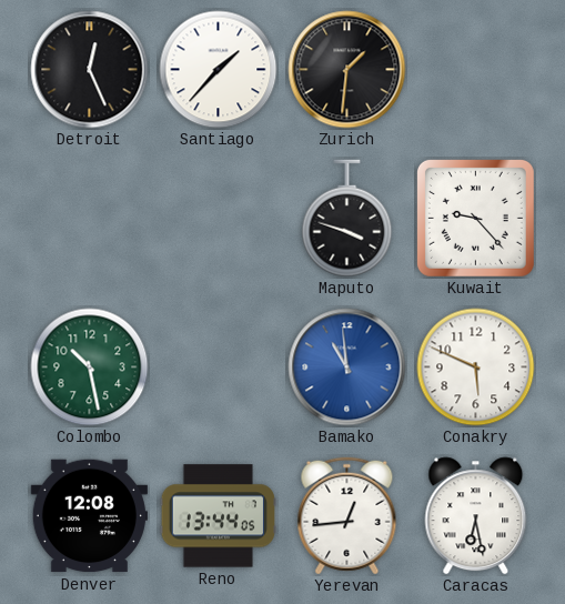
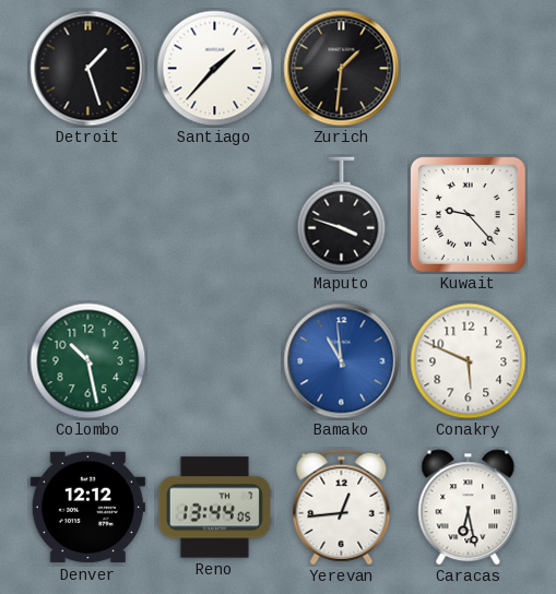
Detroit: 12:26 -> 1:27
Denver: 12:08 -> 12:12
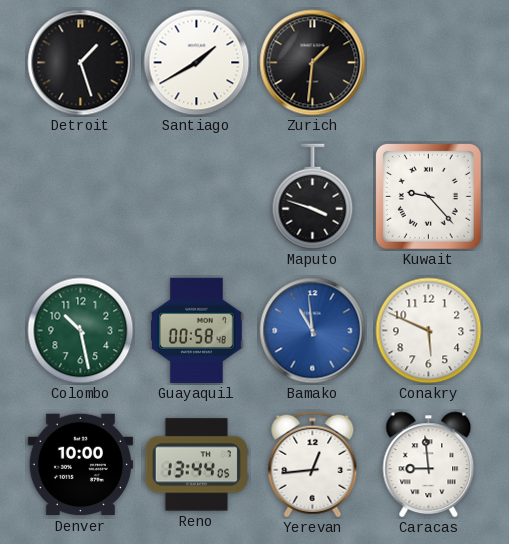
Santiago: 1:37 -> 1:40
Guayaquil: none -> 00:58
Denver: 12:12 -> 10:00
Caracas: 6:28 -> 8:59
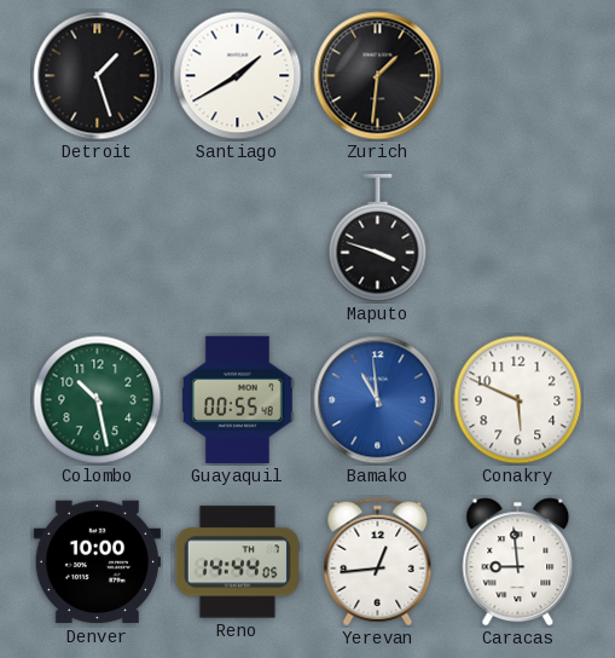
Kuwait: 9:23 -> none
Guayaquil: 00:58 -> 00:55
Reno: 13:44 -> 14:44
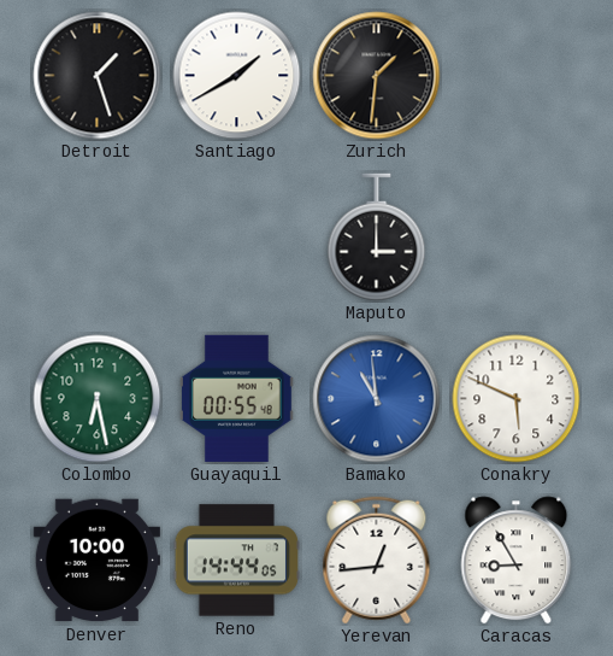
Maputo: 3:48 -> 3:00
Colombo: 10:28 -> 6:28
Caracas: 8:59 -> 8:55
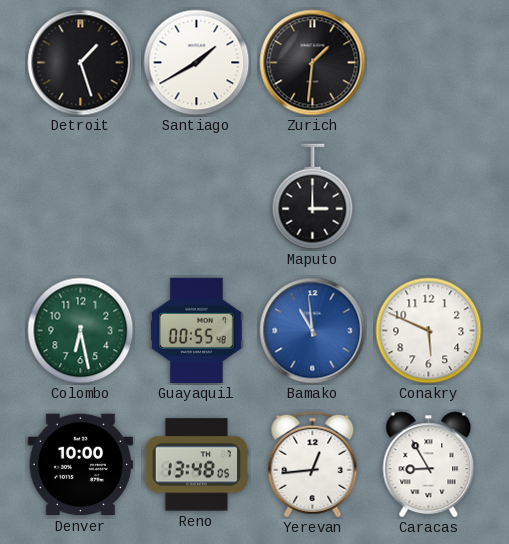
Reno: 14:44 -> 13:48
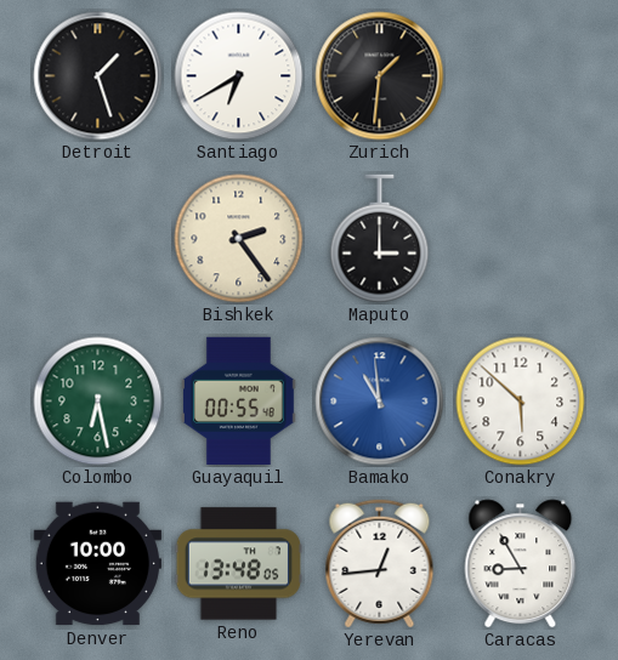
Santiago: 1:40 -> 6:40
Bishkek: none -> 2:24
Conakry: 5:49 -> 5:52
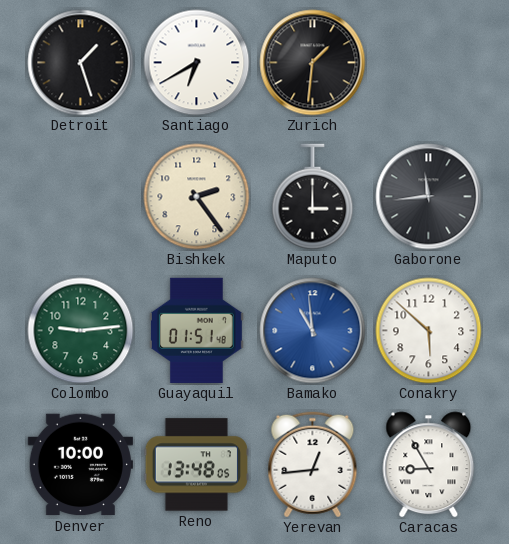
Gaborone: none -> 11:44
Colombo: 6:28 -> 9:14
Guayaquil: 00:55 -> 01:51
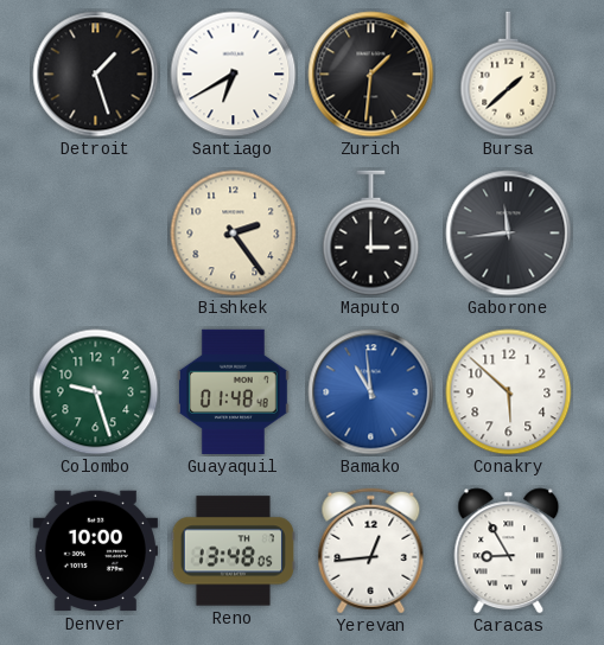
Bursa: none -> 1:38
Colombo: 9:14 -> 9:27
Guayaquil: 01:51 -> 01:48
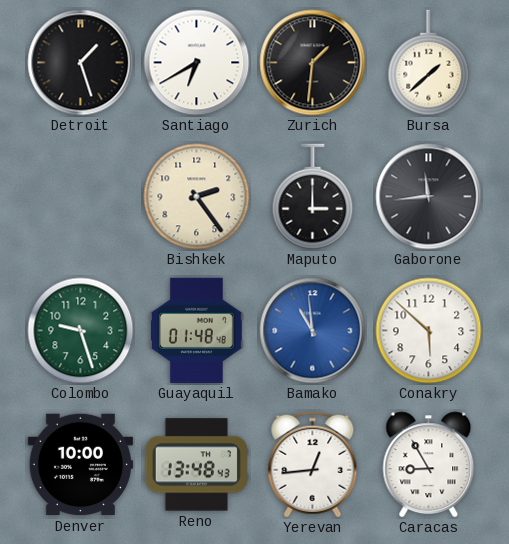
Reno: 13:48:05 -> 13:48:43
